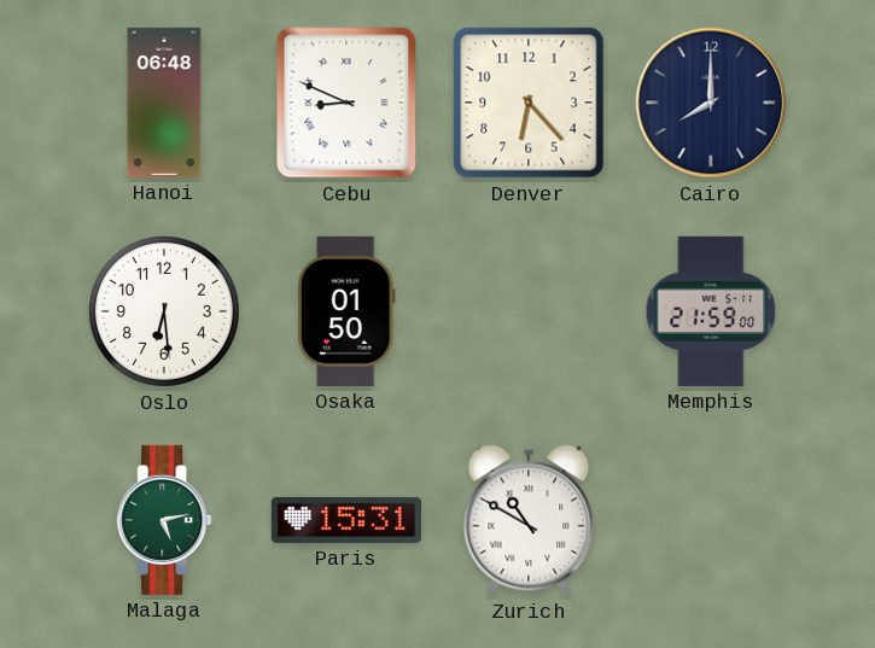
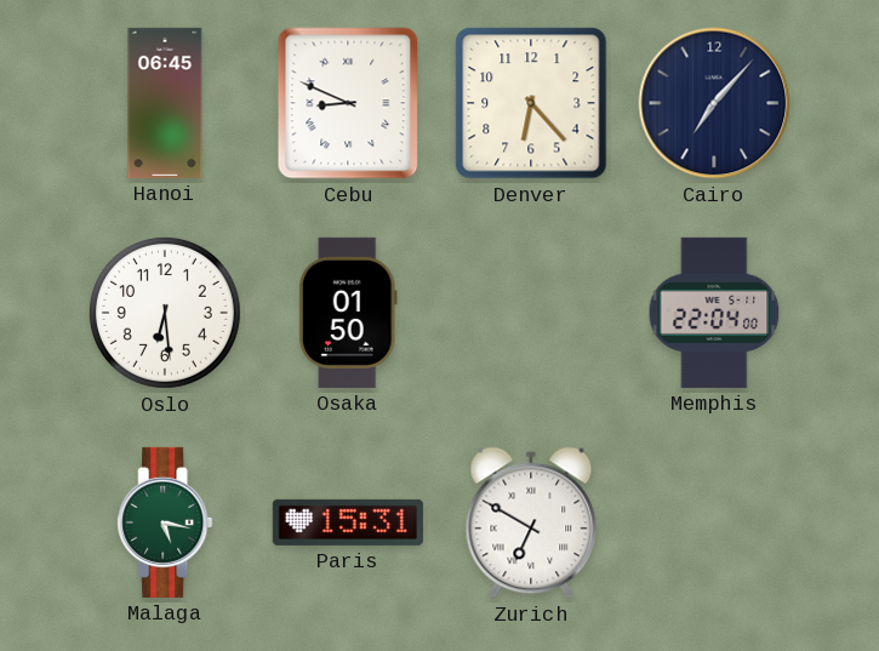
Hanoi: 06:48 -> 06:45
Cairo: 8:00 -> 7:07
Memphis: 21:59 -> 22:04
Malaga: 5:13 -> 5:17
Zurich: 10:50 -> 6:50
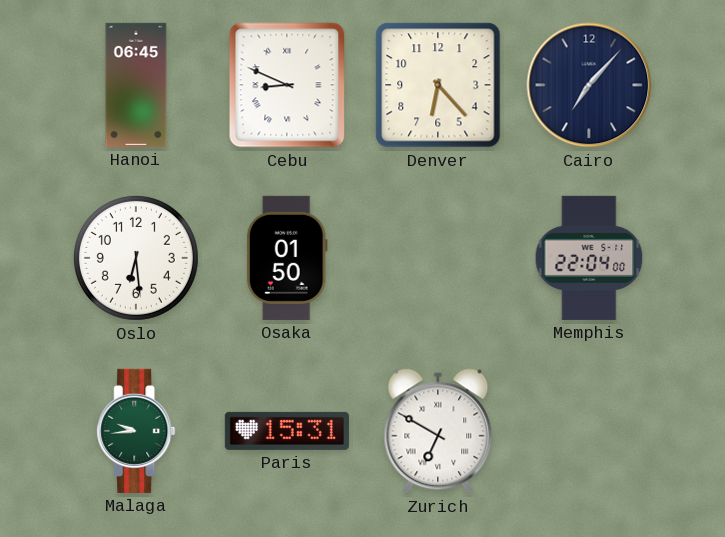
Malaga: 5:17 -> 9:44
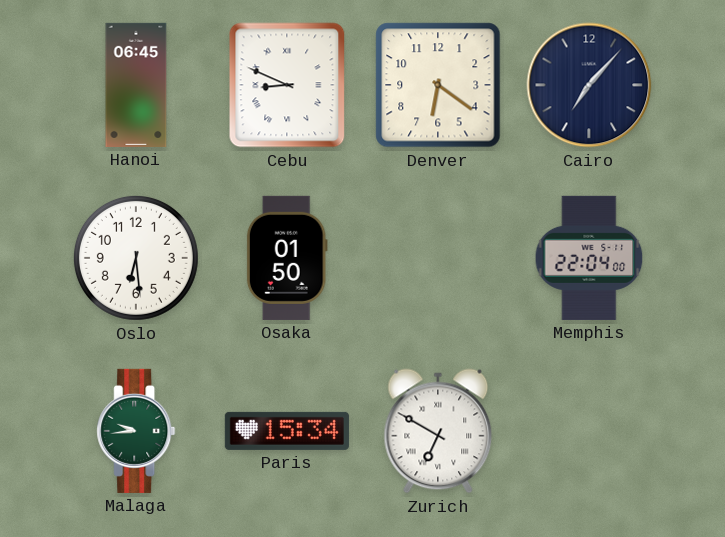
Denver: 6:23 -> 6:21
Paris: 15:31 -> 15:34
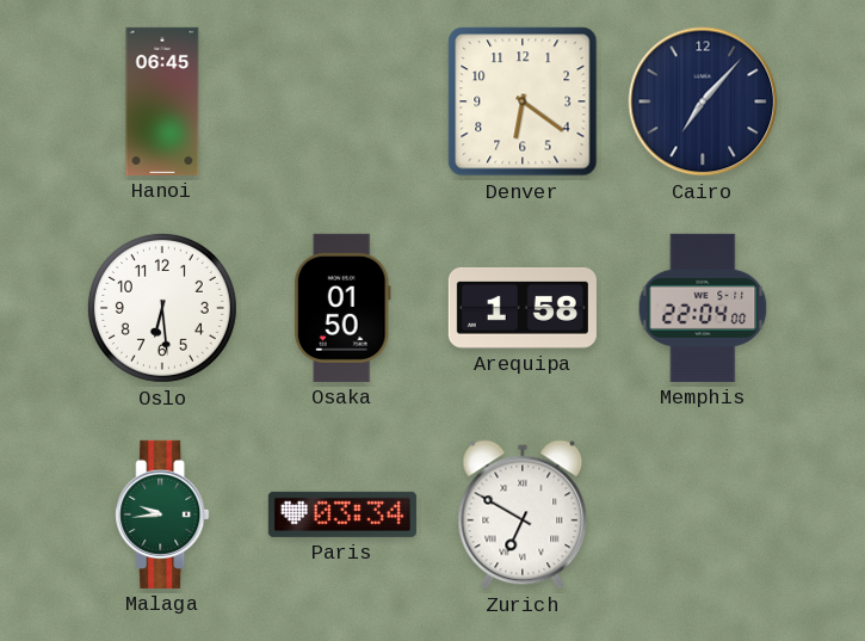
Cebu: 8:49 -> none
Arequipa: none -> 1:58
Paris: 15:34 -> 03:34
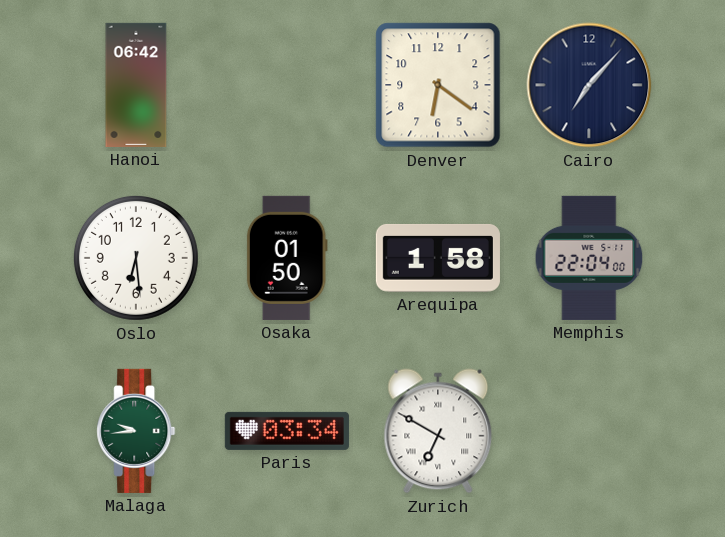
Hanoi: 06:45 -> 06:42
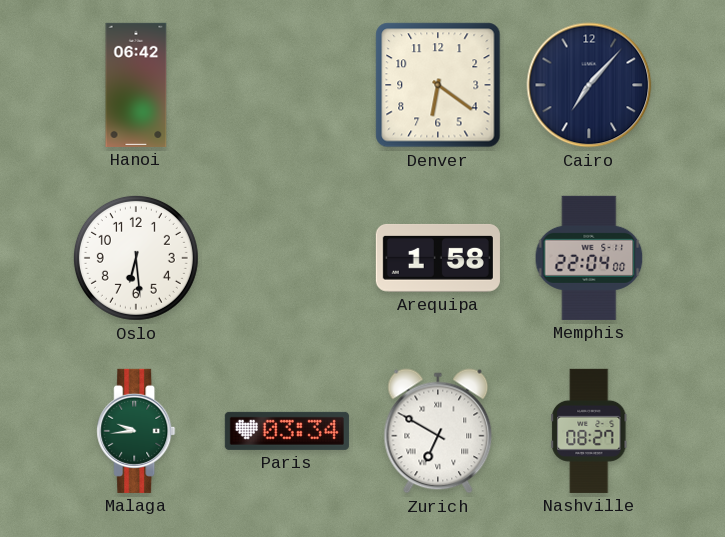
Osaka: 01:50 -> none
Nashville: none -> 08:27
